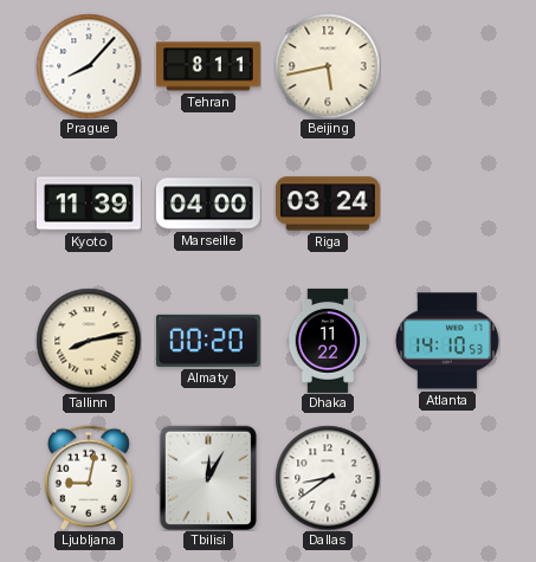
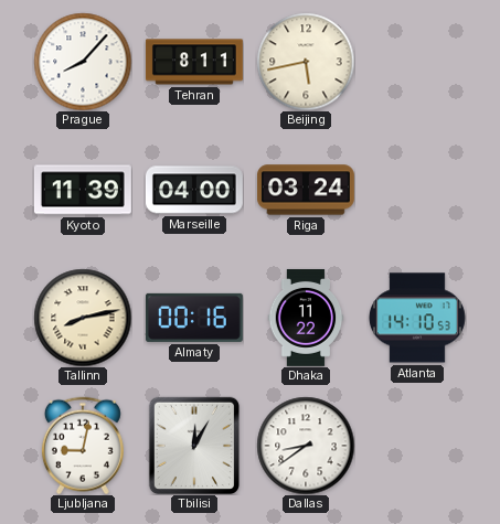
Almaty: 00:20 -> 00:16
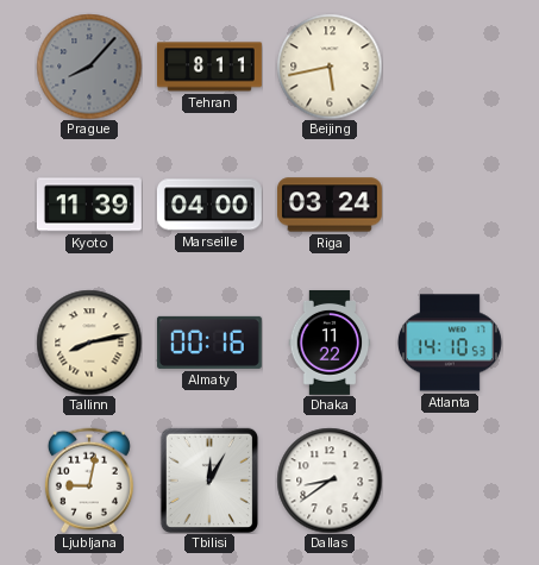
Prague dial: white -> grey
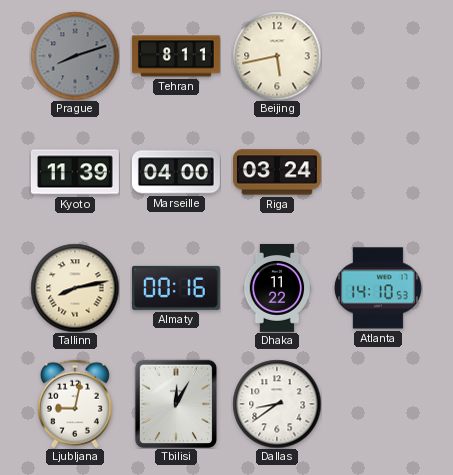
Prague: 8:07 -> 8:12
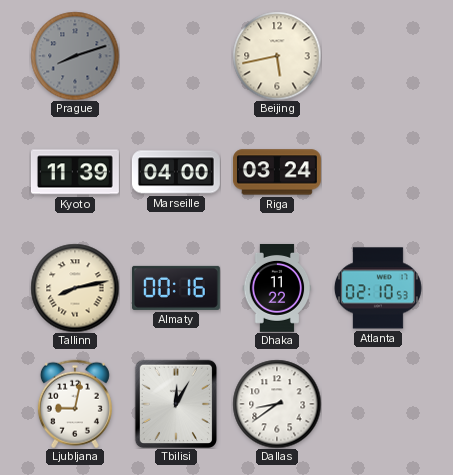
Tehran: 8:11 -> none
Atlanta: 14:10 -> 02:10
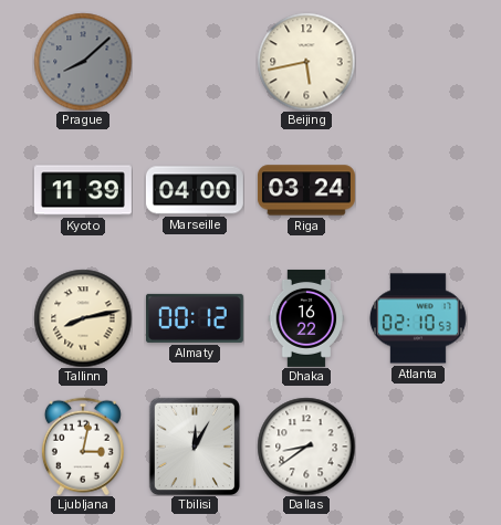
Prague: 8:12 -> 8:08
Almaty: 00:16 -> 00:12
Dhaka: 11:22 -> 16:22
Ljubljana: 9:02 -> 3:02
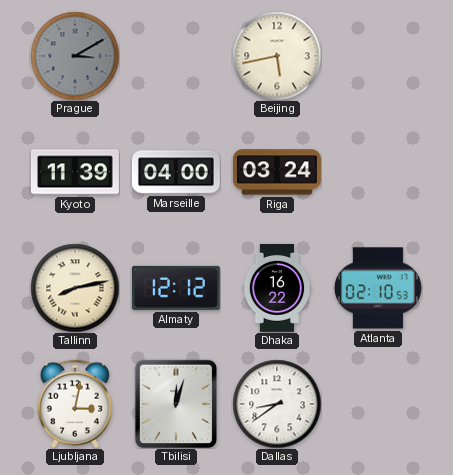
Prague: 8:08 -> 3:10
Almaty: 00:12 -> 12:12
Tbilisi: 12:05 -> 12:03
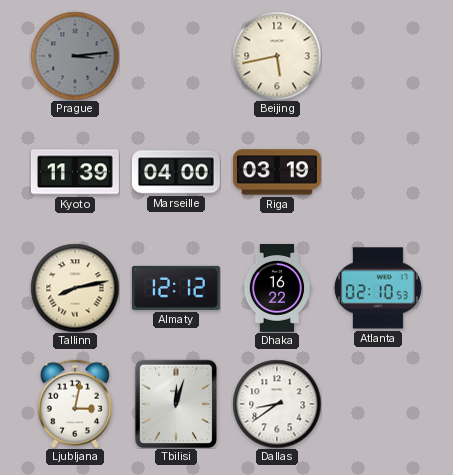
Prague: 3:10 -> 3:14
Riga: 03:24 -> 03:19
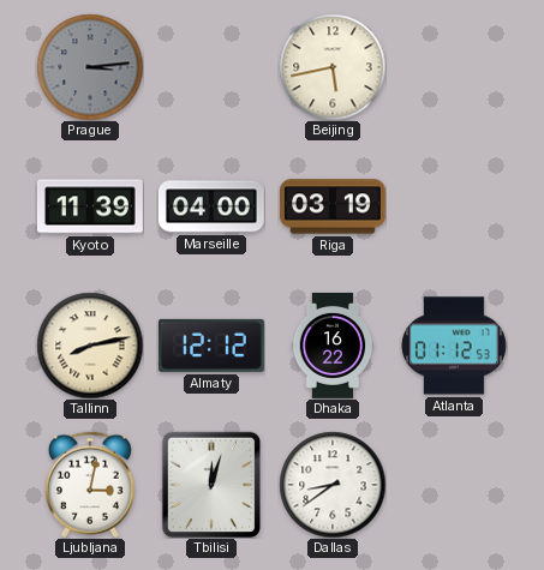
Atlanta: 02:10 -> 01:12
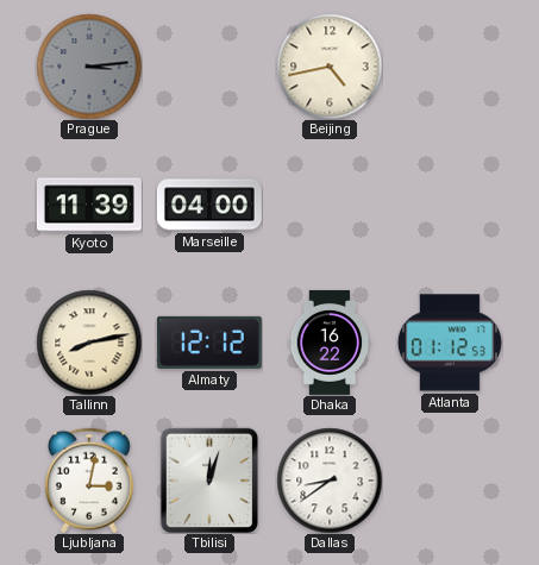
Beijing: 5:43 -> 4:43
Riga: 03:19 -> none
